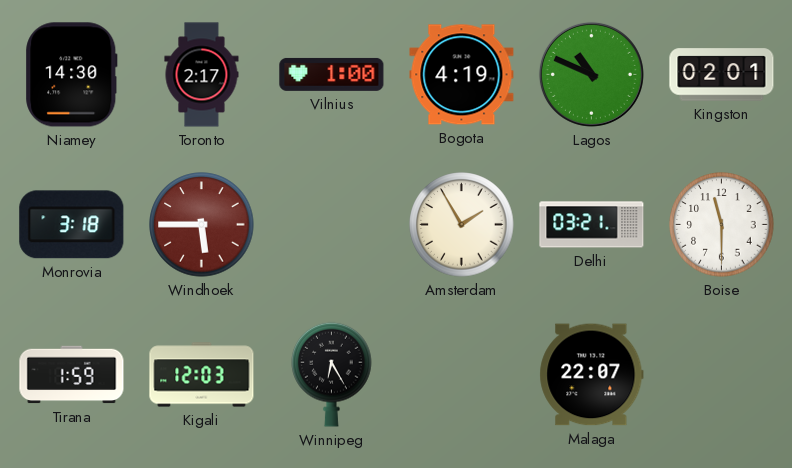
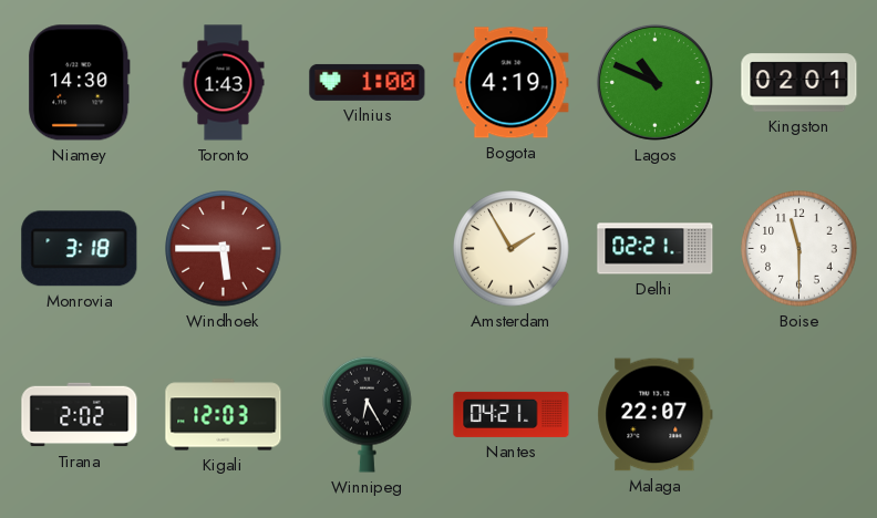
Toronto: 2:17 -> 1:43
Delhi: 03:21 -> 02:21
Tirana: 1:59 -> 2:02
Nantes: none -> 04:21
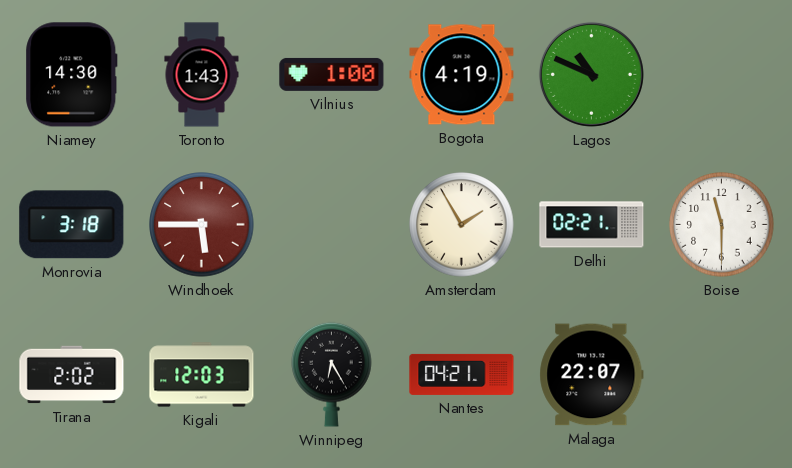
Kingston: 02:01 -> none
